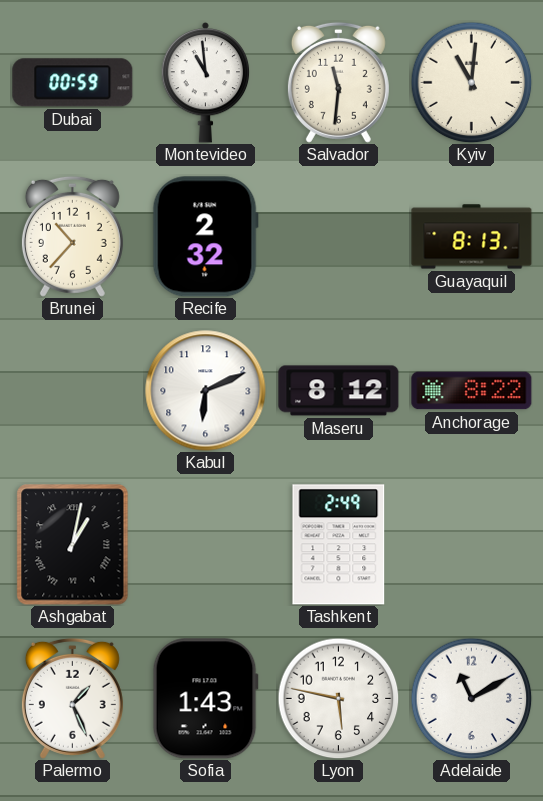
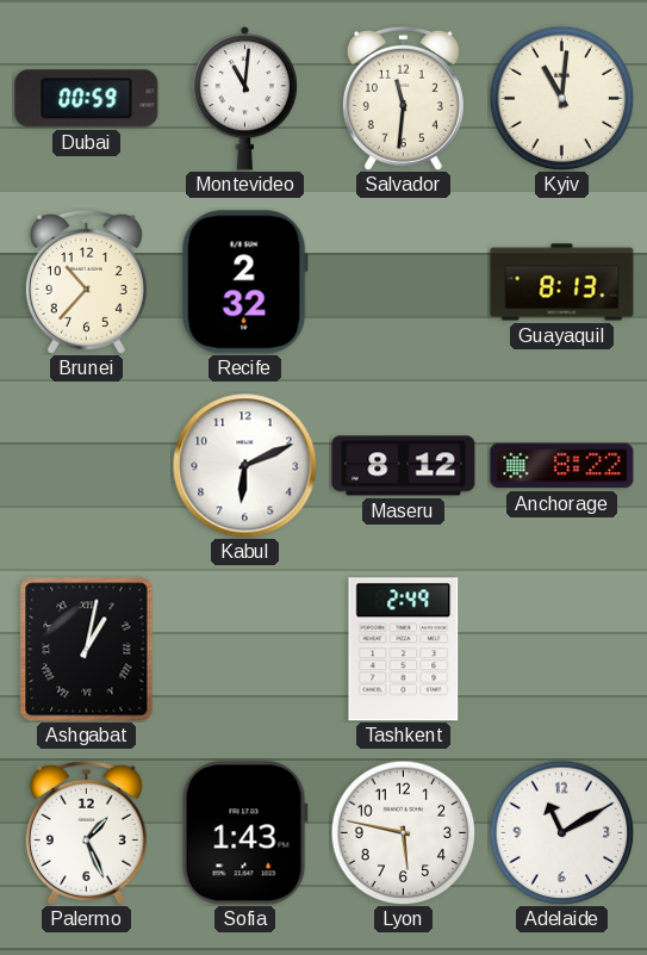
Montevideo: 10:59 -> 11:01
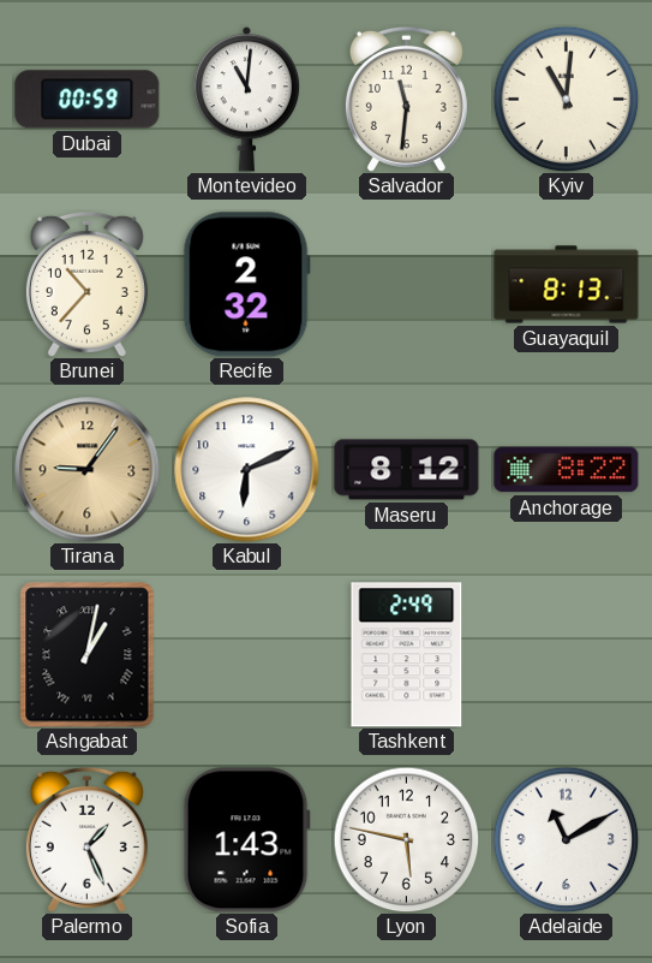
Tirana: none -> 9:06
